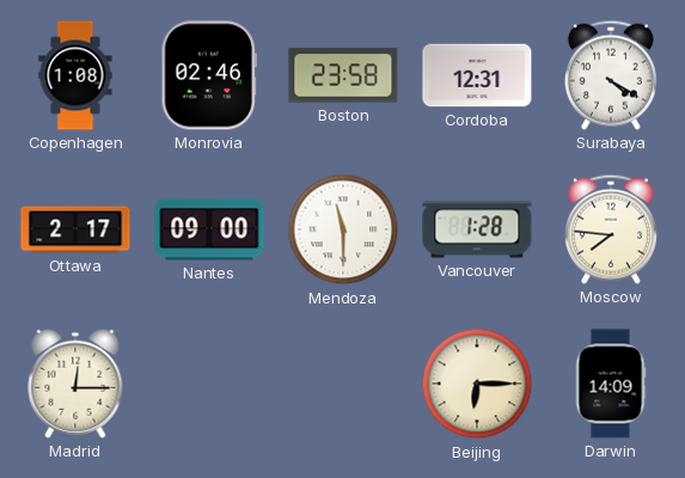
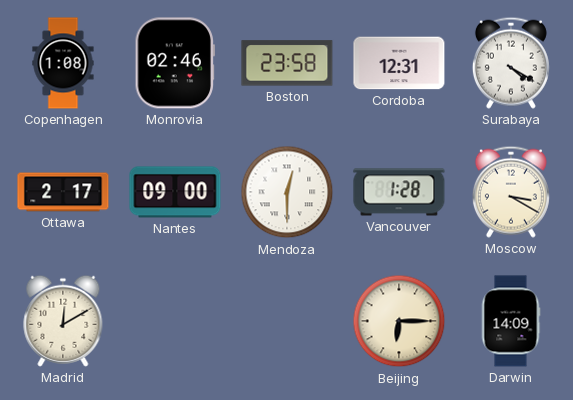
Mendoza: 11:30 -> 12:30
Moscow: 7:46 -> 3:20
Madrid: 12:15 -> 12:10
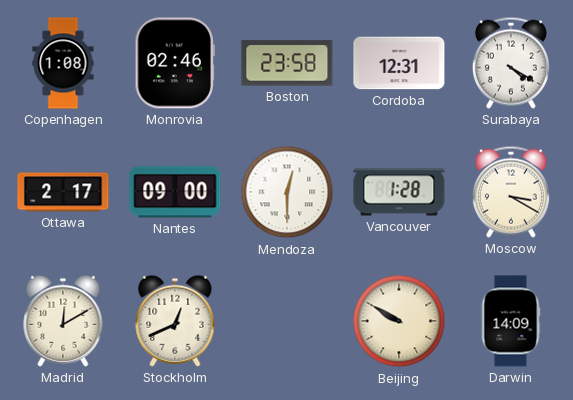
Stockholm: none -> 12:41
Beijing: 6:15 -> 9:50
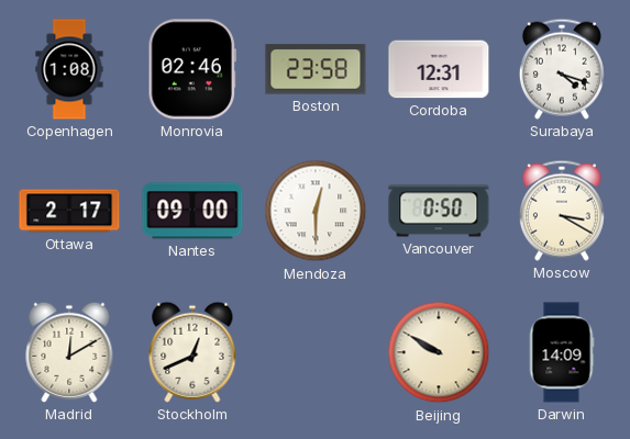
Surabaya: 4:20 -> 4:18
Vancouver: 1:28 -> 0:50
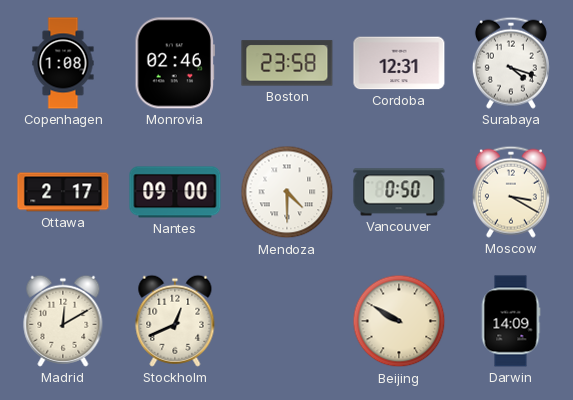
Mendoza: 12:30 -> 4:30
